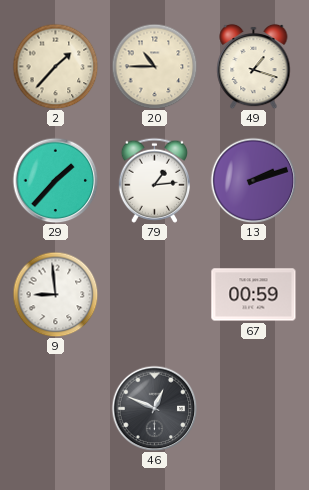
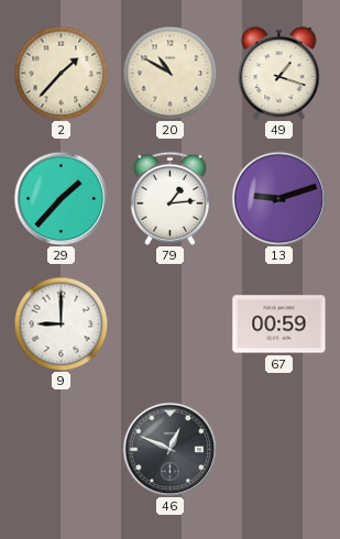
20: 10:45 -> 10:50
13: 2:12 -> 9:12
9: 8:59 -> 9:00
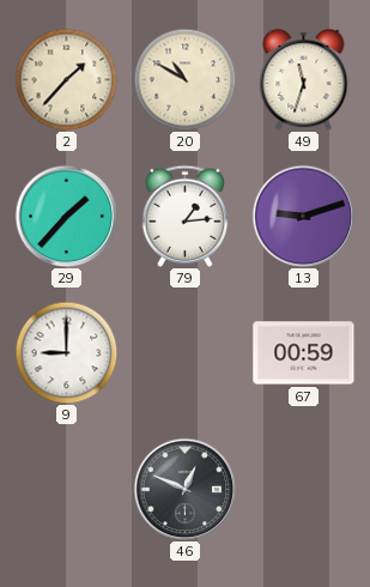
49: 1:18 -> 11:33
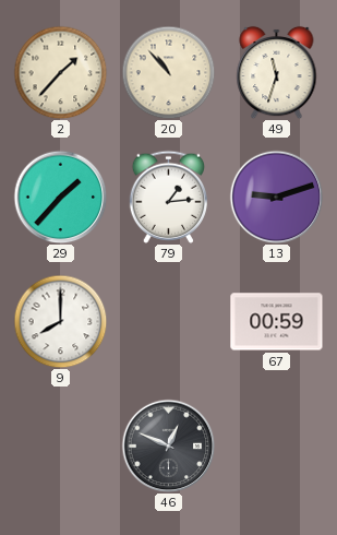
20: 10:50 -> 10:53
9: 9:00 -> 8:00
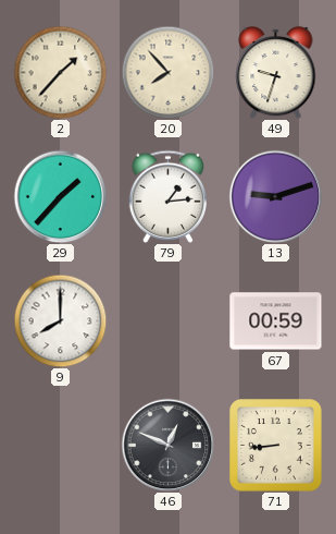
20: 10:53 -> 7:53
49: 11:33 -> 9:33
71: none -> 8:44
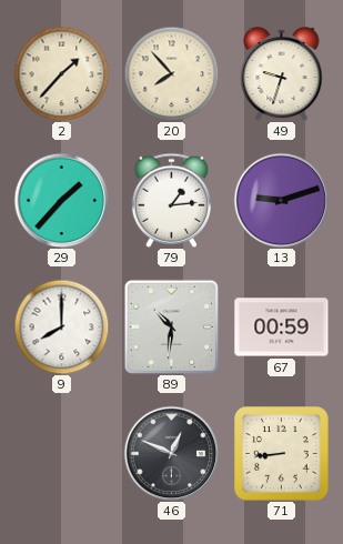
89: none -> 10:31
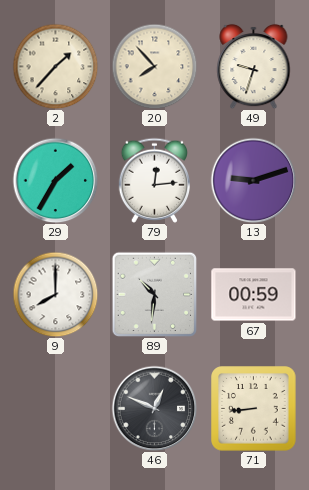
29: 1:37 -> 1:35
79: 1:14 -> 12:14
